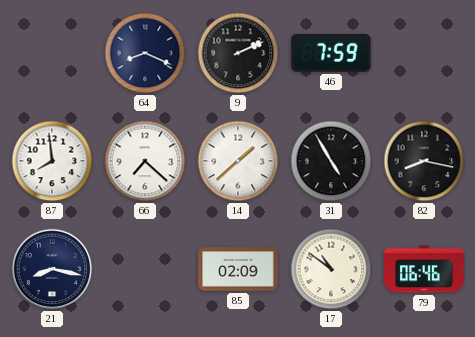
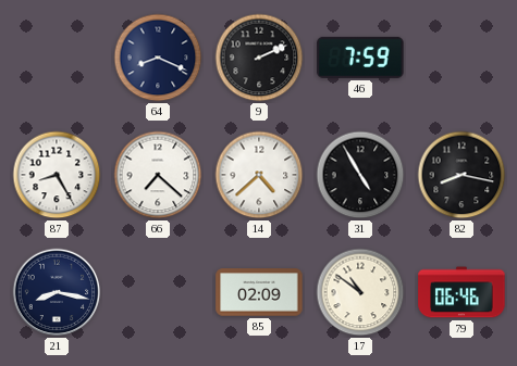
87: 7:59 -> 8:25
14: 1:38 -> 4:38
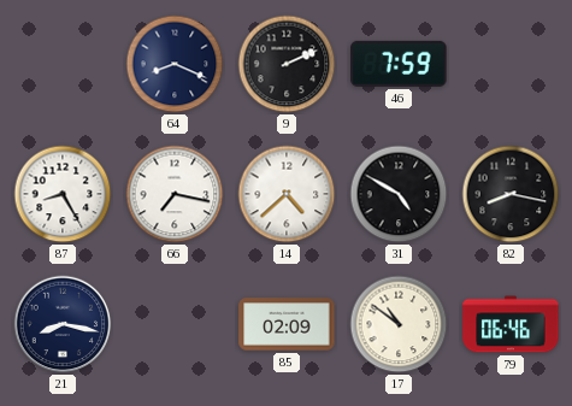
66: 7:22 -> 7:17
31: 4:55 -> 4:50
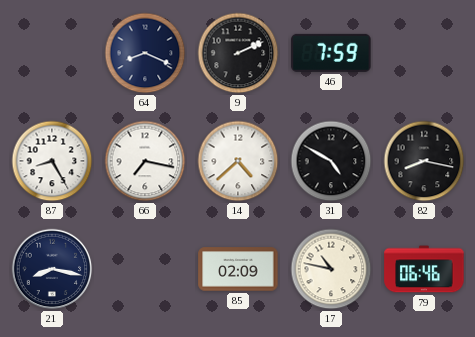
17: 10:51 -> 10:47
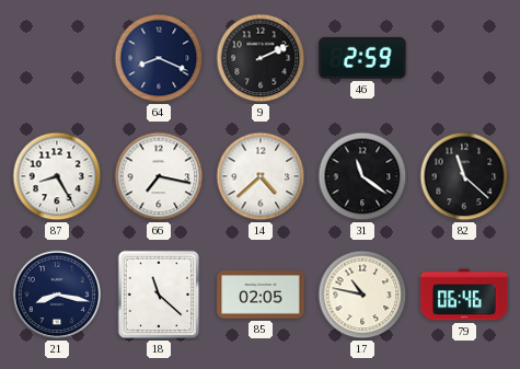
46: 7:59 -> 2:59
31: 4:50 -> 11:21
82: 8:17 -> 11:22
18: none -> 11:22
85: 02:09 -> 02:05
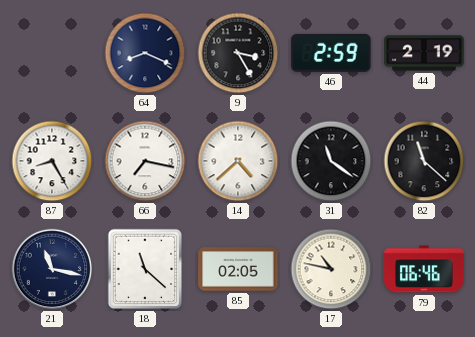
9: 2:11 -> 3:25
44: none -> 2:19
21: 8:17 -> 11:17
